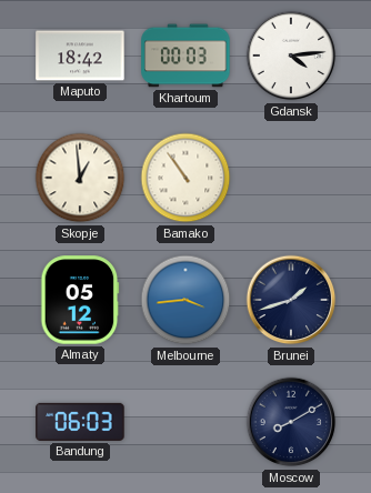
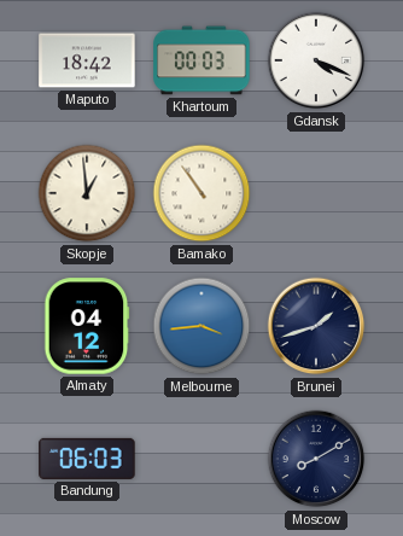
Gdansk: 4:14 -> 4:19
Almaty: 05:12 -> 04:12
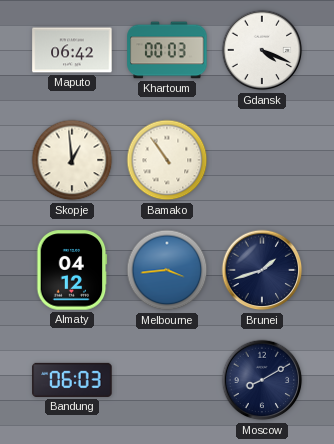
Maputo: 18:42 -> 06:42
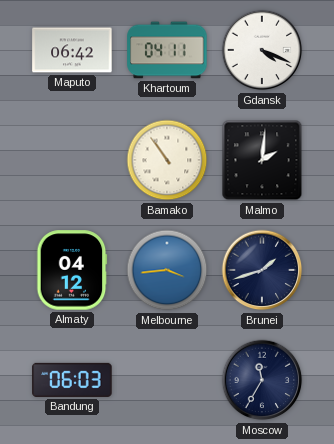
Khartoum: 00:03 -> 04:11
Skopje: 12:59 -> none
Malmo: none -> 2:01
Moscow: 8:10 -> 11:35
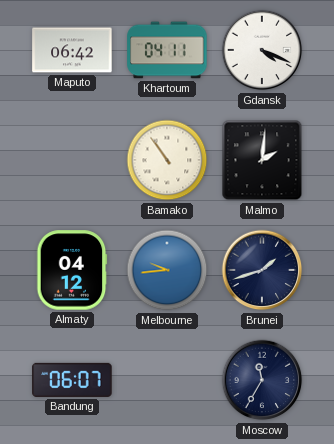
Melbourne: 3:44 -> 9:44
Bandung: 06:03 -> 06:07
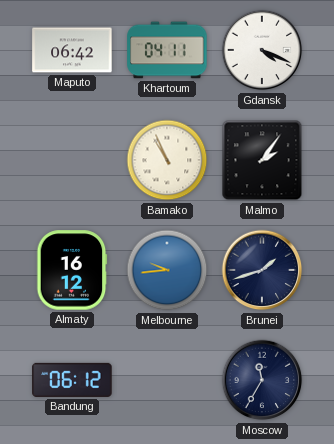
Bamako: 10:54 -> 10:56
Malmo: 2:01 -> 2:06
Almaty: 04:12 -> 16:12
Bandung: 06:07 -> 06:12
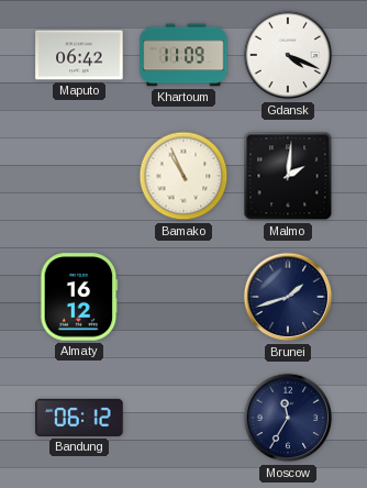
Khartoum: 04:11 -> 11:09
Malmo: 2:06 -> 2:01
Melbourne: 9:44 -> none
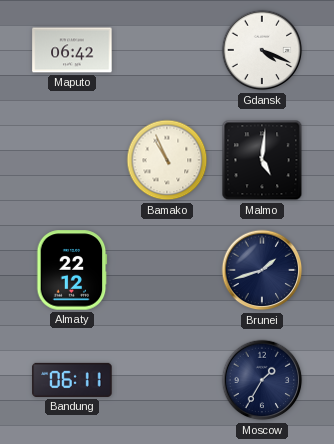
Khartoum: 11:09 -> none
Malmo: 2:01 -> 5:01
Almaty: 16:12 -> 22:12
Bandung: 06:12 -> 06:11
Moscow: 11:35 -> 1:35
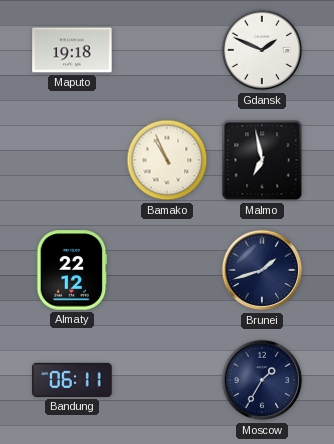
Maputo: 06:42 -> 19:18
Gdansk: 4:19 -> 1:49
Malmo: 5:01 -> 6:58
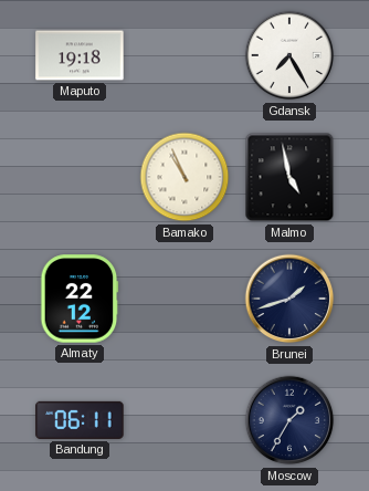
Gdansk: 1:49 -> 7:25
Malmo: 6:58 -> 4:58
